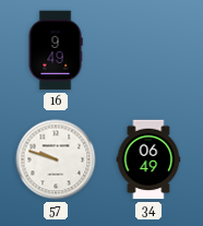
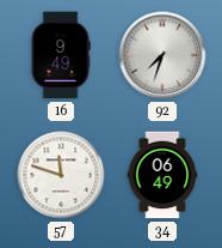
92: none -> 7:33
57: 9:48 -> 11:48
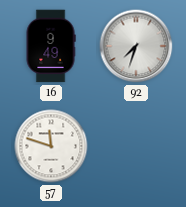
34: 06:49 -> none
